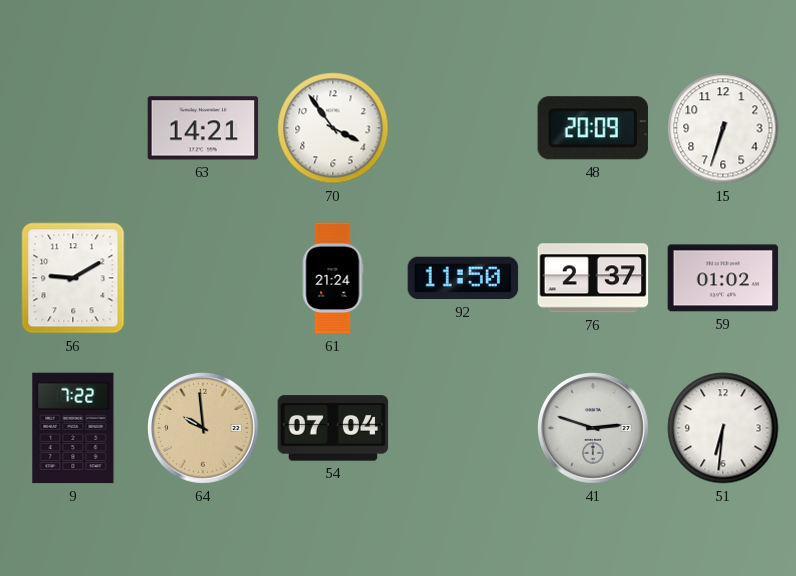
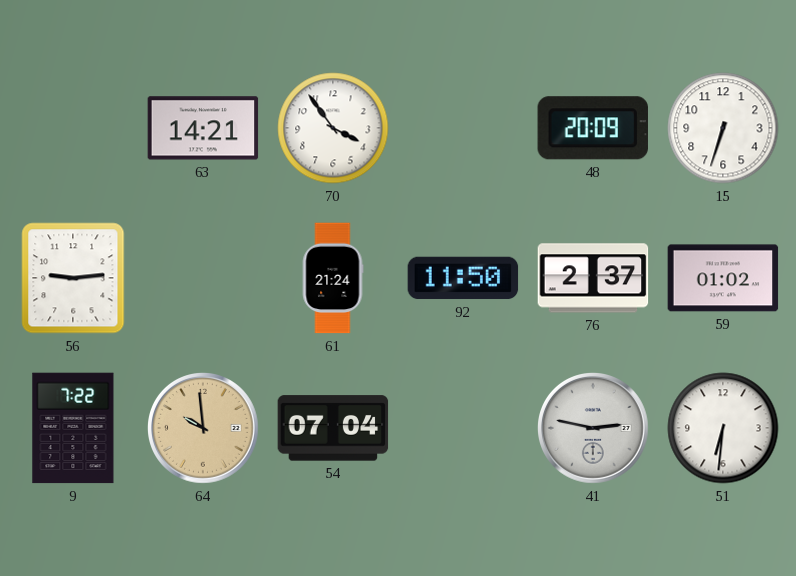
56: 9:10 -> 9:14
41: 2:48 -> 2:47
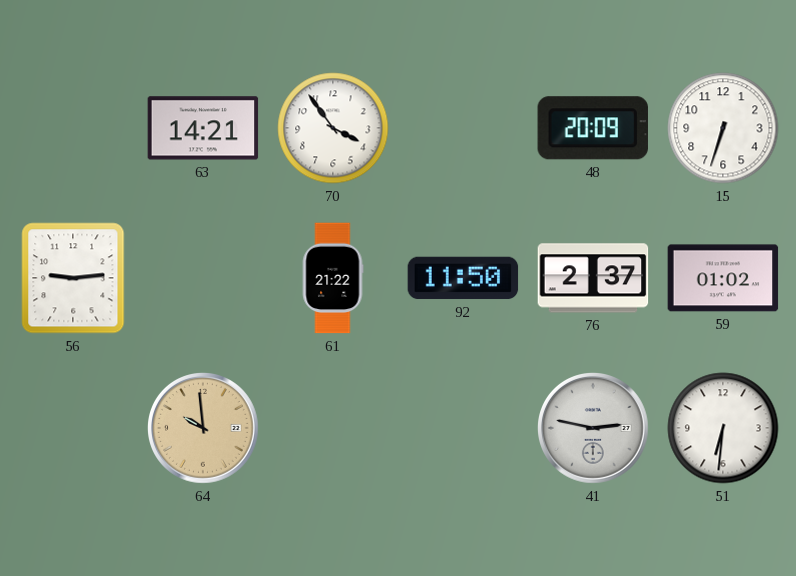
61: 21:24 -> 21:22
9: 7:22 -> none
54: 07:04 -> none
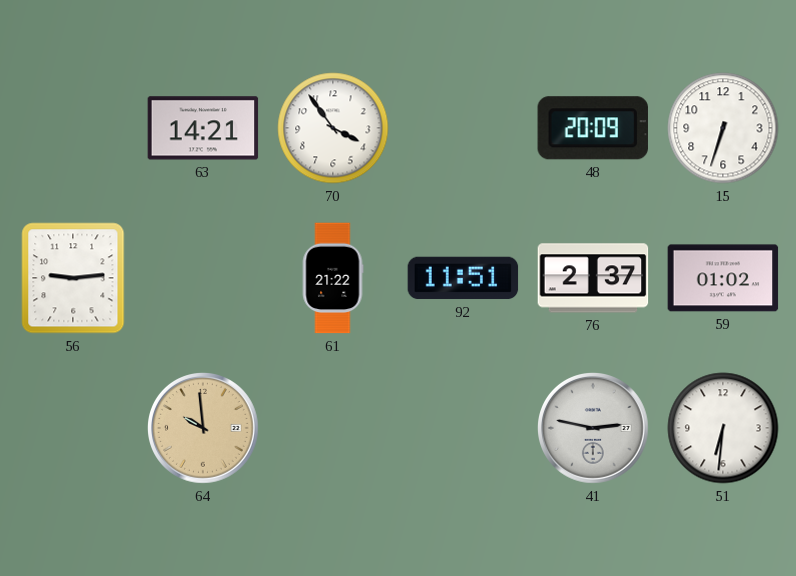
92: 11:50 -> 11:51
